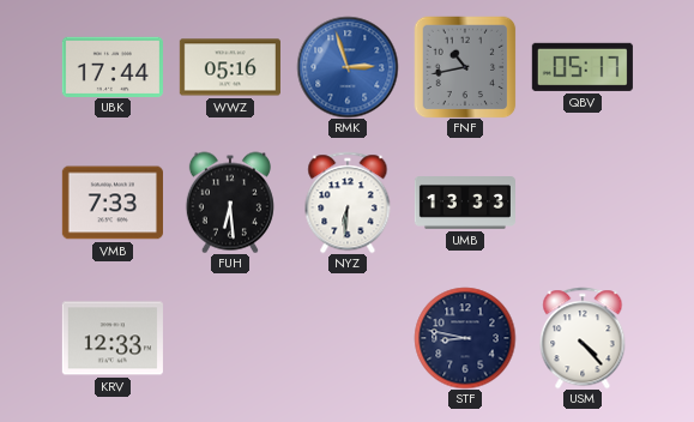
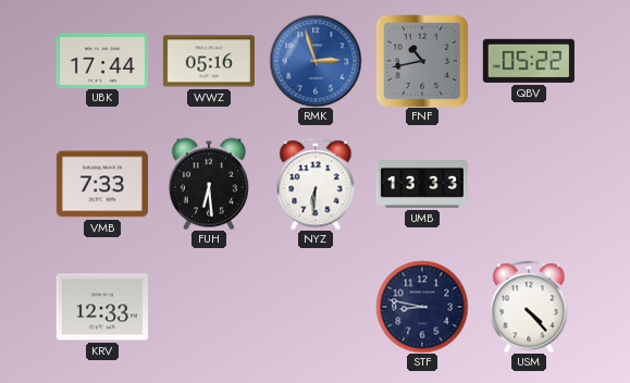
QBV: 05:17 -> 05:22
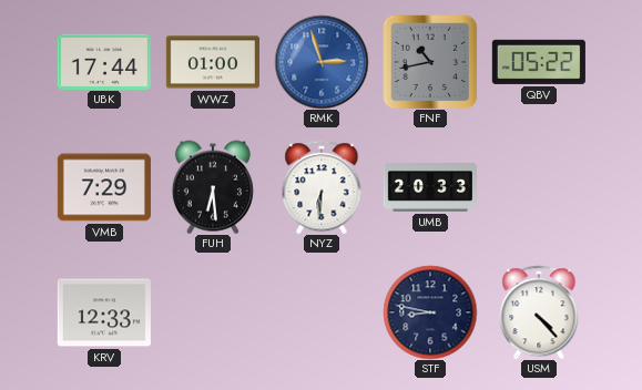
WWZ: 05:16 -> 01:00
VMB: 7:33 -> 7:29
UMB: 13:33 -> 20:33
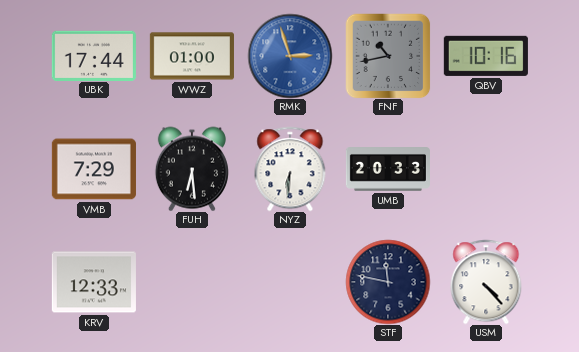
QBV: 05:22 -> 10:16
STF: 8:47 -> 11:47
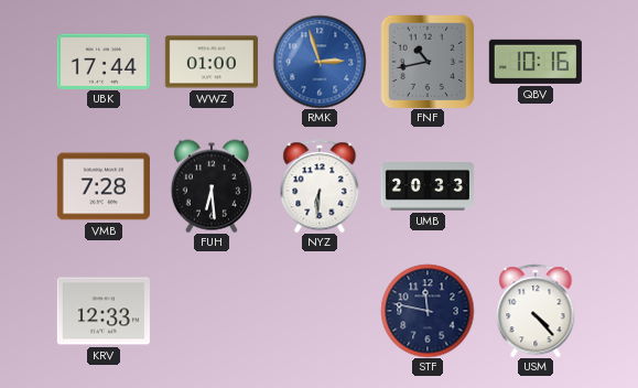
VMB: 7:29 -> 7:28
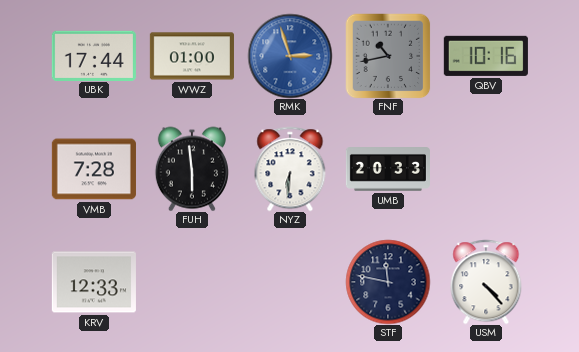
FUH: 6:29 -> 5:59
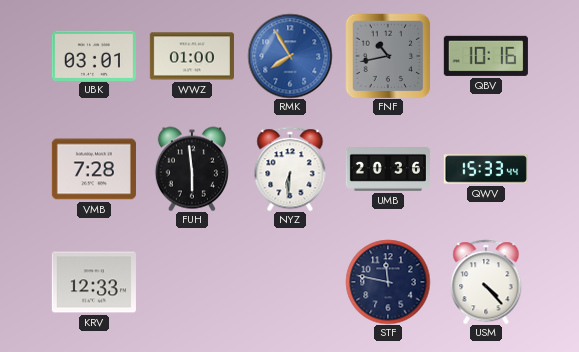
UBK: 17:44 -> 03:01
RMK: 2:57 -> 7:55
UMB: 20:33 -> 20:36
QWV: none -> 15:33
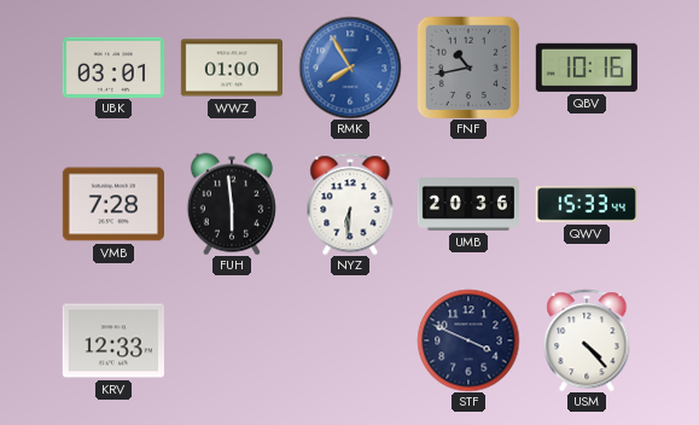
STF: 11:47 -> 3:49
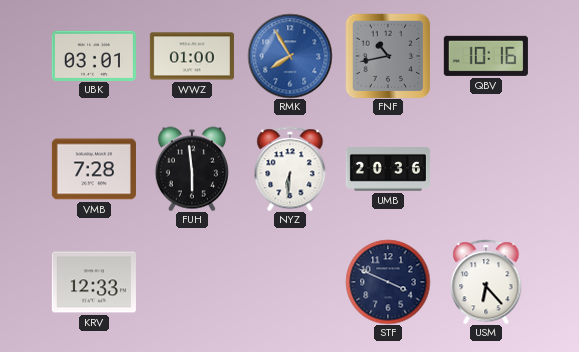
QWV: 15:33 -> none
USM: 4:23 -> 6:23
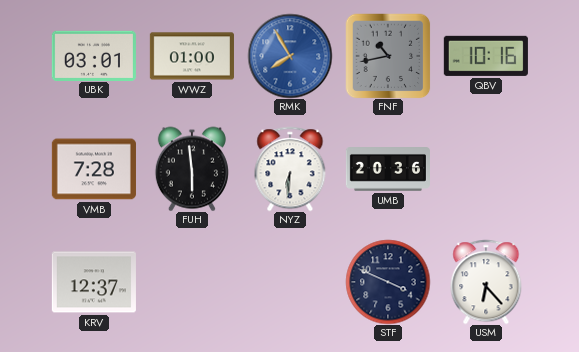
KRV: 12:33 -> 12:37
